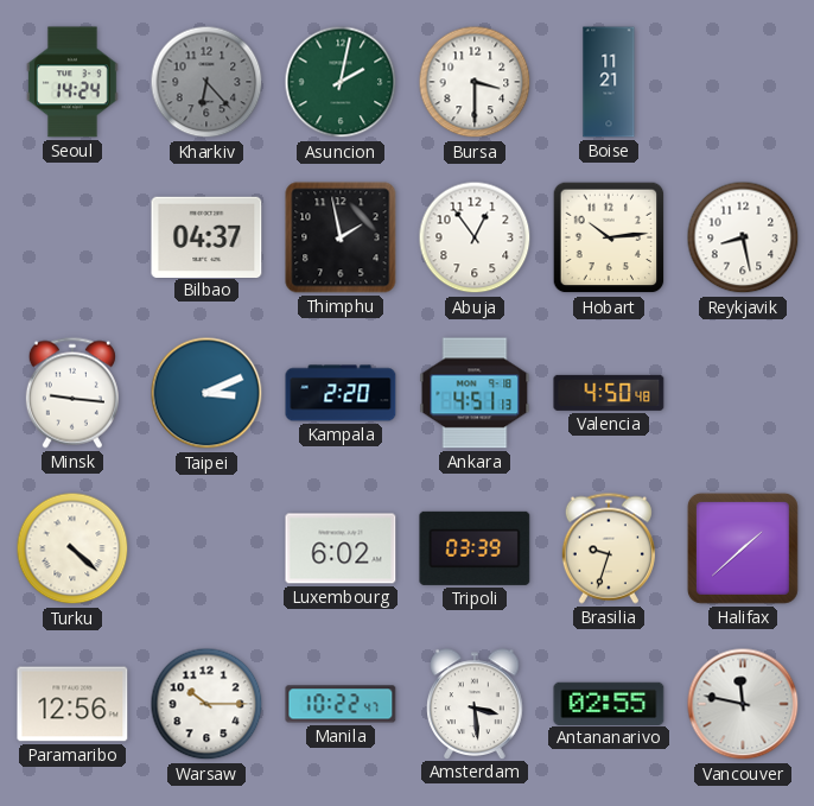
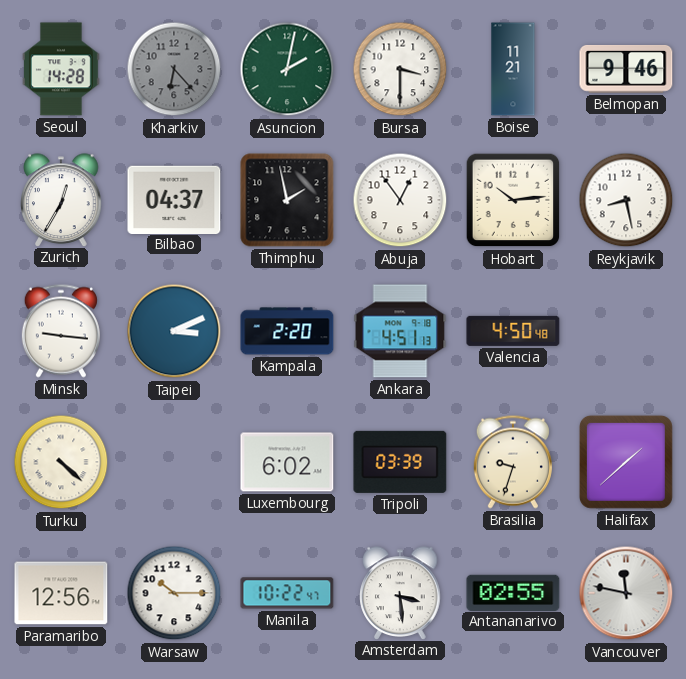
Seoul: 14:24 -> 14:28
Belmopan: none -> 9:46
Zurich: none -> 12:35
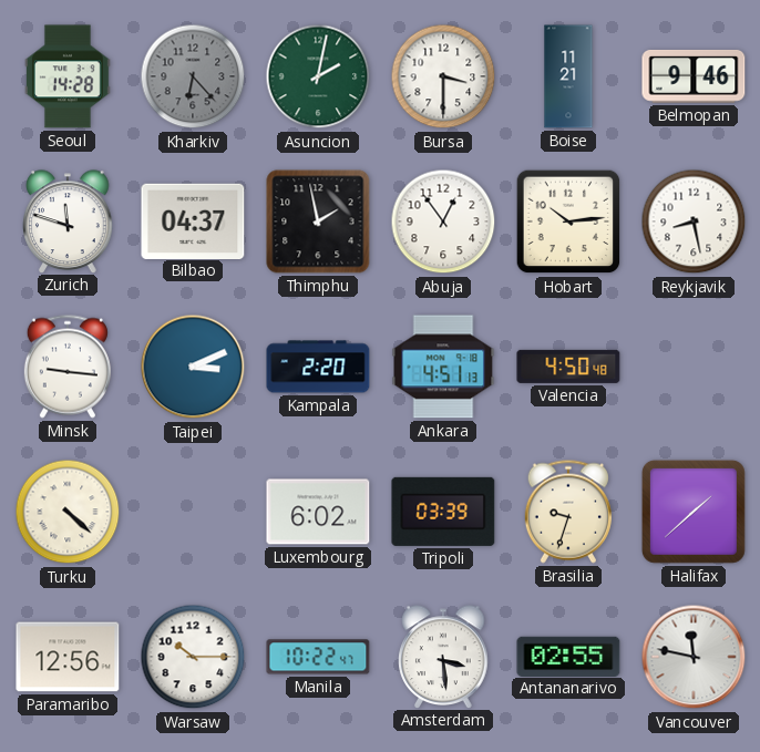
Zurich: 12:35 -> 11:48
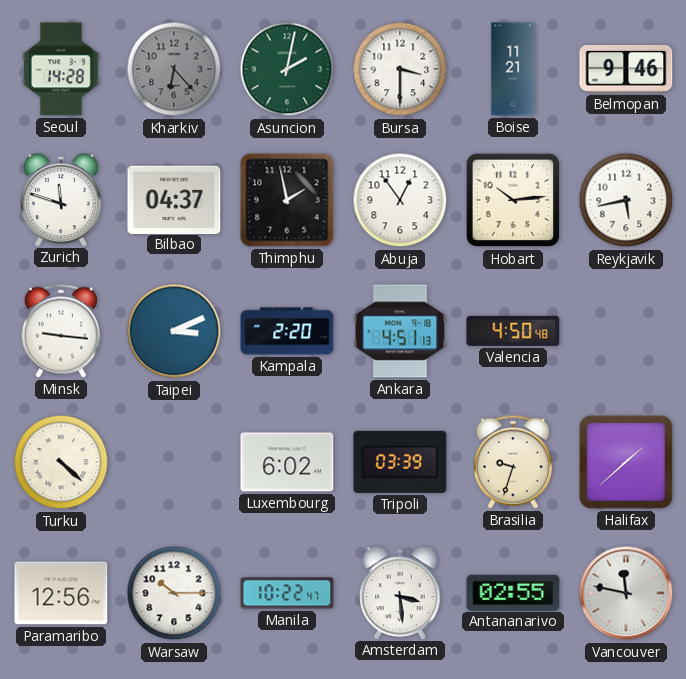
Reykjavik: 8:28 -> 5:43
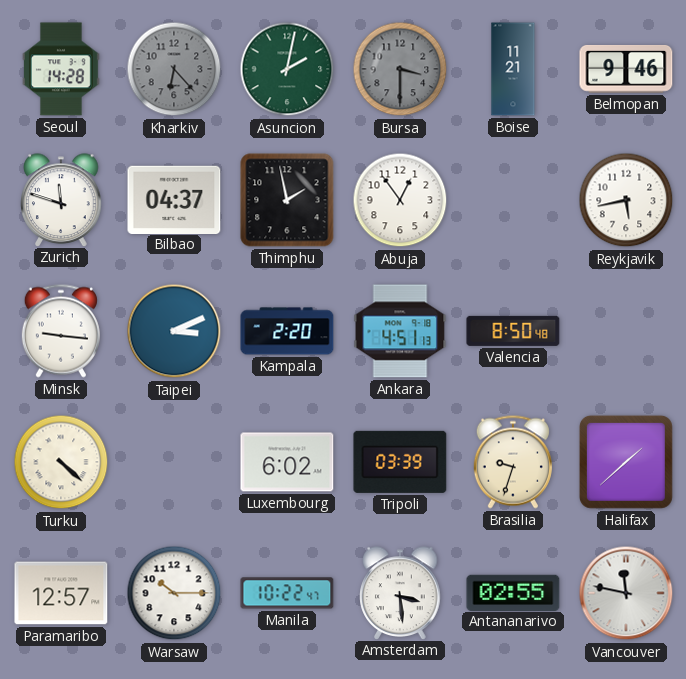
Bursa dial: white -> grey
Hobart: 10:14 -> none
Valencia: 4:50 -> 8:50
Paramaribo: 12:56 -> 12:57
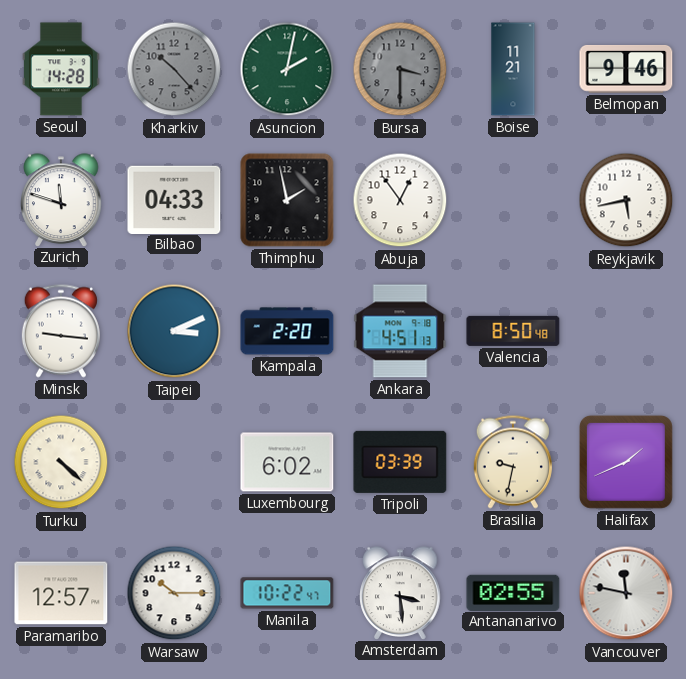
Kharkiv: 6:23 -> 10:23
Bilbao: 04:37 -> 04:33
Brasilia: 9:33 -> 9:32
Halifax: 1:38 -> 1:41
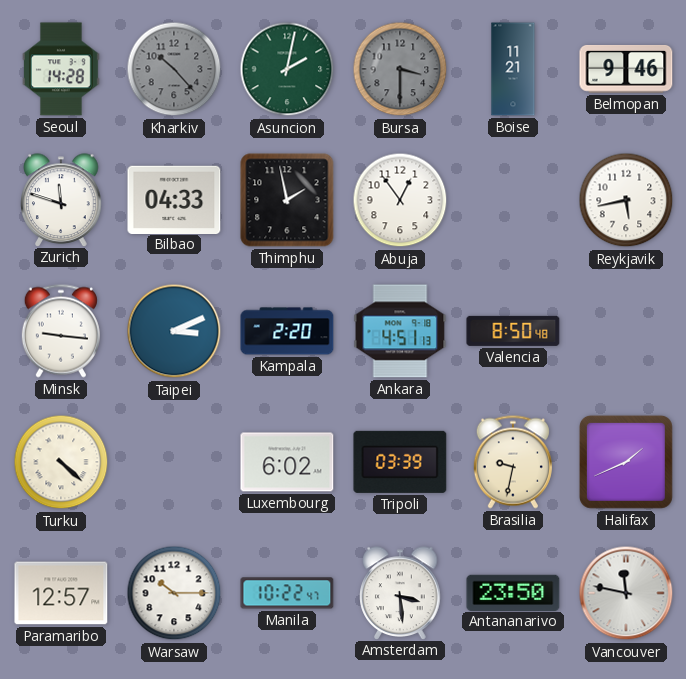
Antananarivo: 02:55 -> 23:50
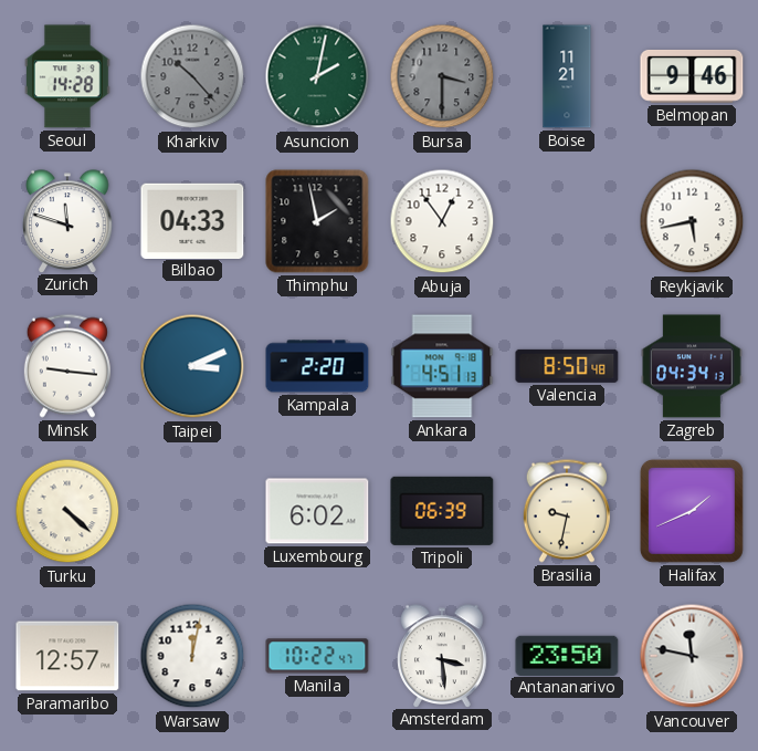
Zagreb: none -> 04:34
Tripoli: 03:39 -> 06:39
Warsaw: 10:15 -> 12:02
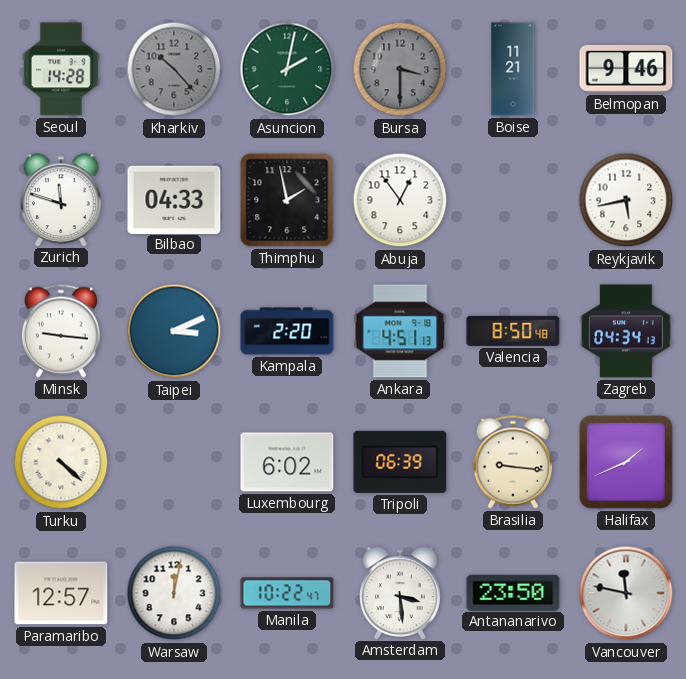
Brasilia: 9:32 -> 9:16
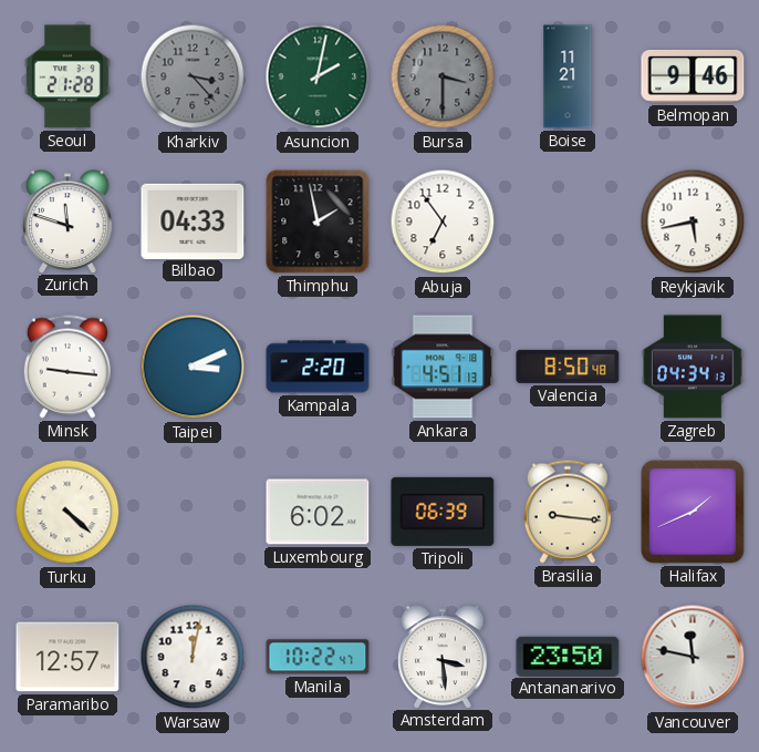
Seoul: 14:28 -> 21:28
Kharkiv: 10:23 -> 3:23
Abuja: 12:54 -> 6:54
